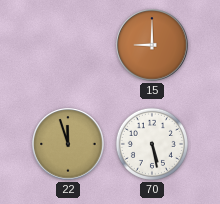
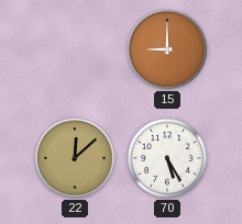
22: 11:57 -> 12:08
70: 5:28 -> 5:25
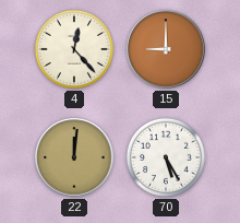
4: none -> 12:23
22: 12:08 -> 12:01
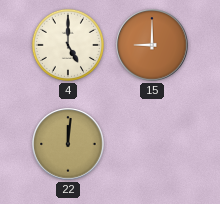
4: 12:23 -> 5:00
70: 5:25 -> none
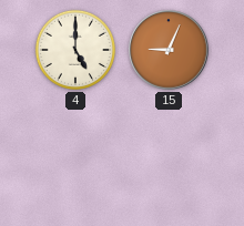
15: 9:00 -> 9:04
22: 12:01 -> none
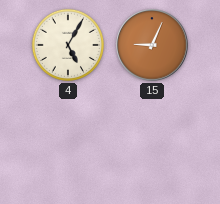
4: 5:00 -> 5:05
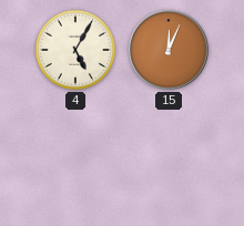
15: 9:04 -> 12:04
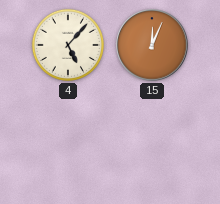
4: 5:05 -> 5:07
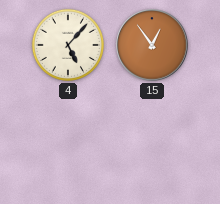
15: 12:04 -> 12:54
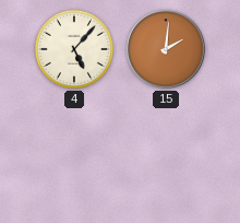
15: 12:54 -> 2:01
